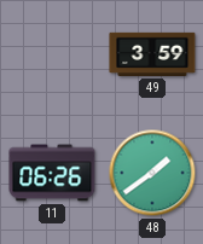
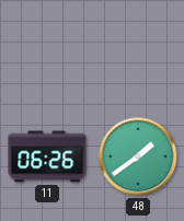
49: 3:59 -> none
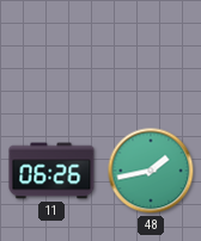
48: 1:39 -> 1:43
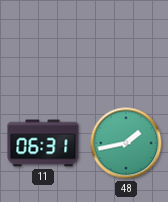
11: 06:26 -> 06:31
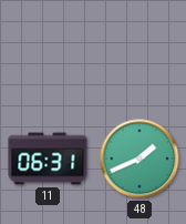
48: 1:43 -> 1:41
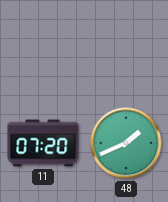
11: 06:31 -> 07:20
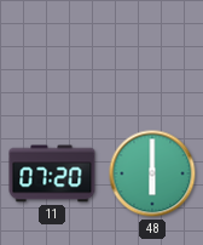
48: 1:41 -> 6:00
